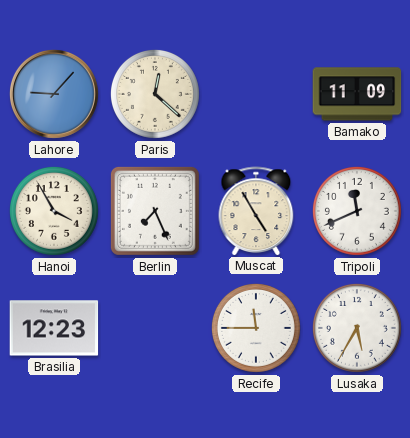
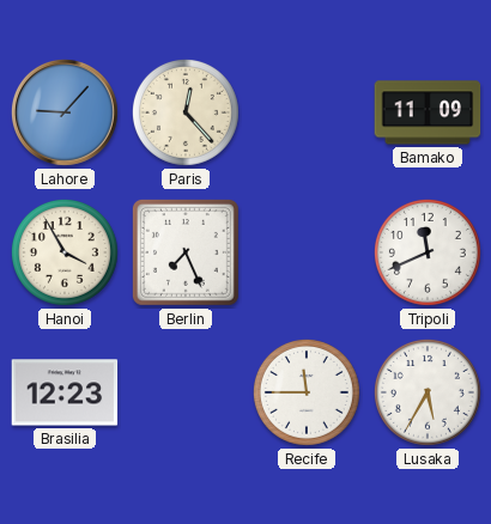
Paris: 12:22 -> 12:23
Muscat: 4:55 -> none
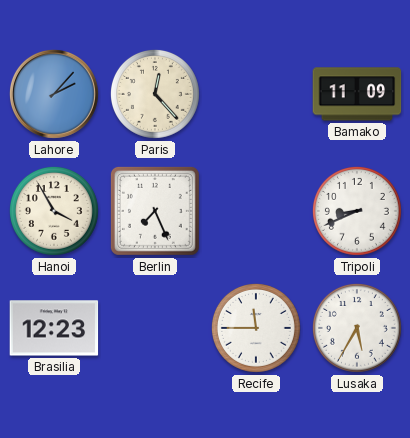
Lahore: 9:07 -> 2:07
Tripoli: 11:41 -> 8:41
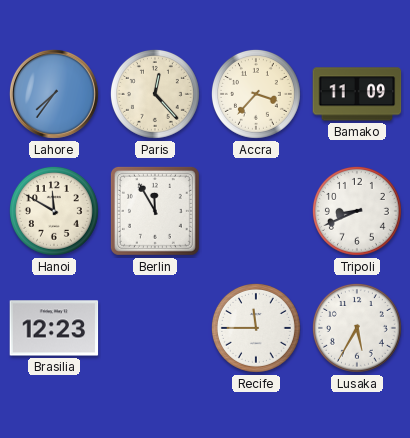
Lahore: 2:07 -> 7:36
Accra: none -> 3:37
Hanoi: 3:55 -> 11:50
Berlin: 7:26 -> 11:55
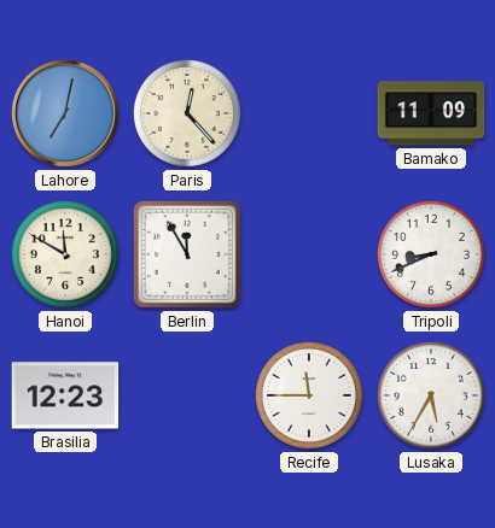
Lahore: 7:36 -> 7:02
Accra: 3:37 -> none
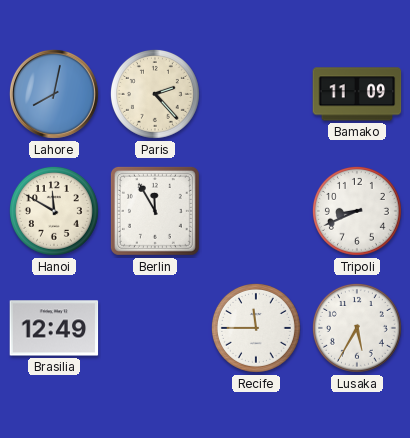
Lahore: 7:02 -> 8:02
Paris: 12:23 -> 2:23
Brasilia: 12:23 -> 12:49
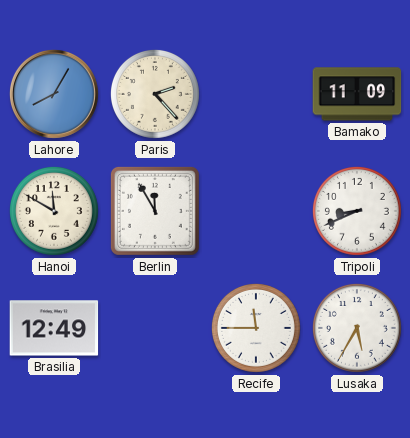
Lahore: 8:02 -> 8:05
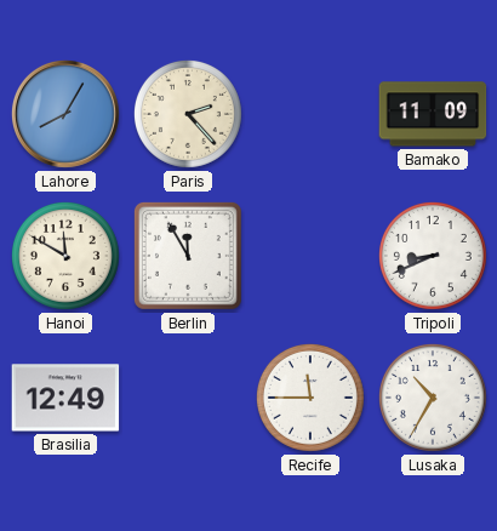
Lusaka: 5:35 -> 10:35
